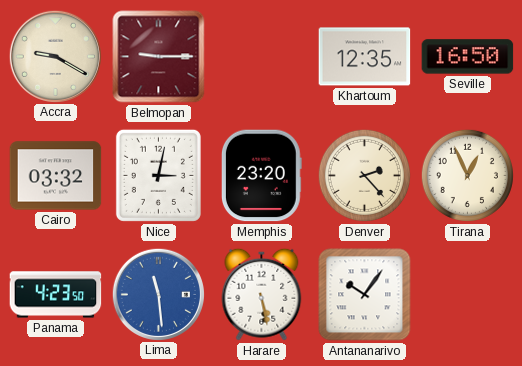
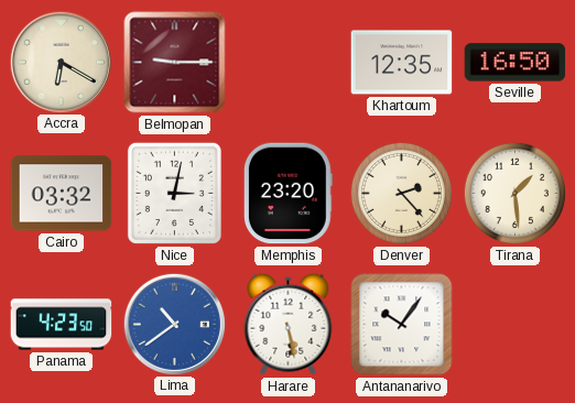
Accra: 9:20 -> 6:20
Tirana: 12:56 -> 1:29
Lima: 11:29 -> 10:39
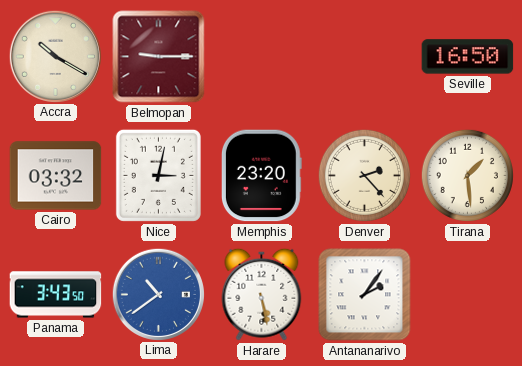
Accra: 6:20 -> 10:20
Khartoum: 12:35 -> none
Panama: 4:23 -> 3:43
Antananarivo: 10:06 -> 2:06
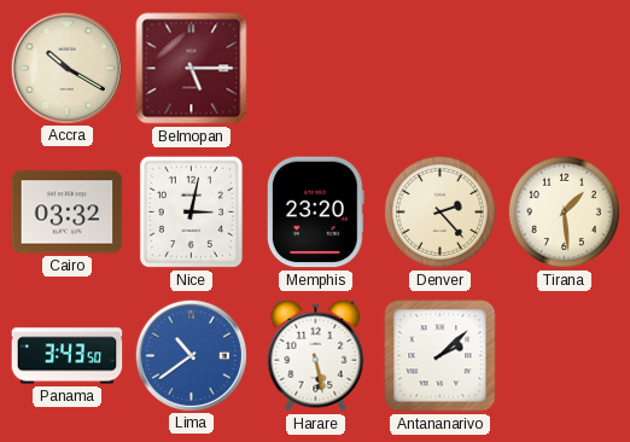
Belmopan: 9:15 -> 5:15
Seville: 16:50 -> none
Antananarivo: 2:06 -> 2:08
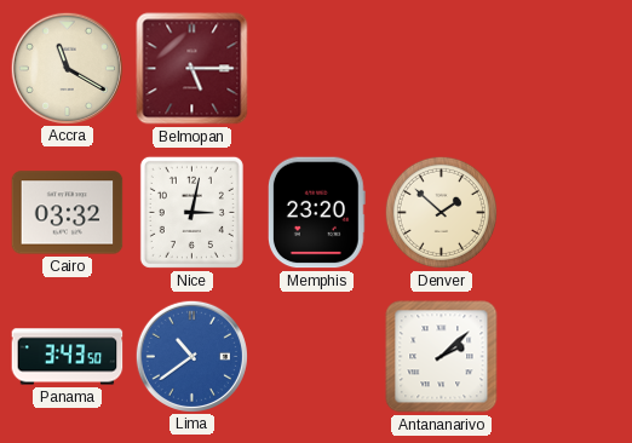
Accra: 10:20 -> 11:20
Denver: 2:23 -> 1:52
Tirana: 1:29 -> none
Harare: 5:28 -> none
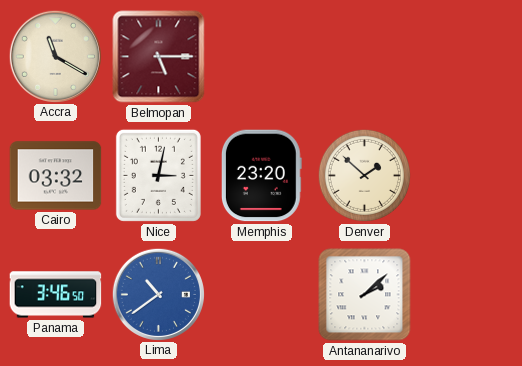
Panama: 3:43 -> 3:46
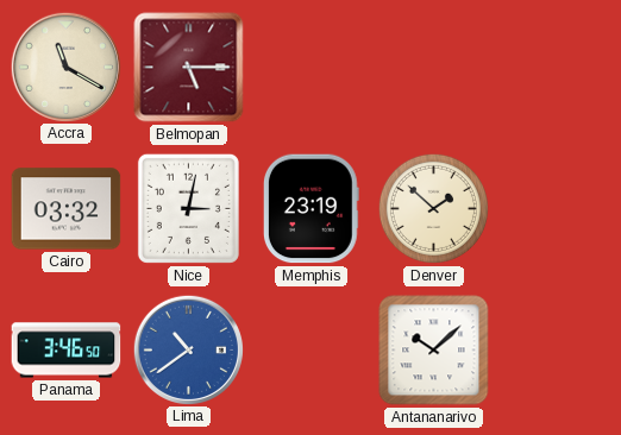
Memphis: 23:20 -> 23:19
Antananarivo: 2:08 -> 10:08
